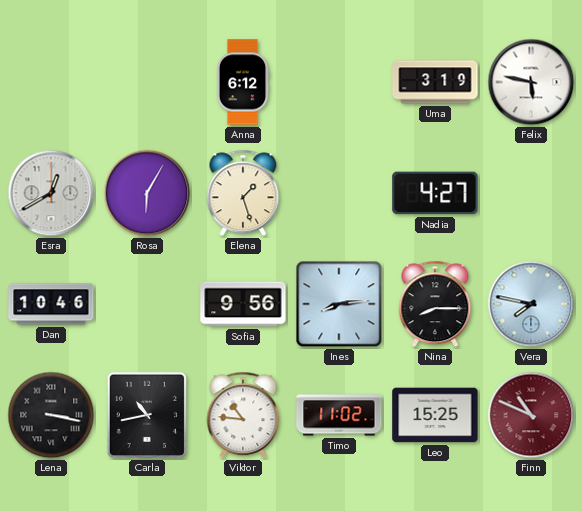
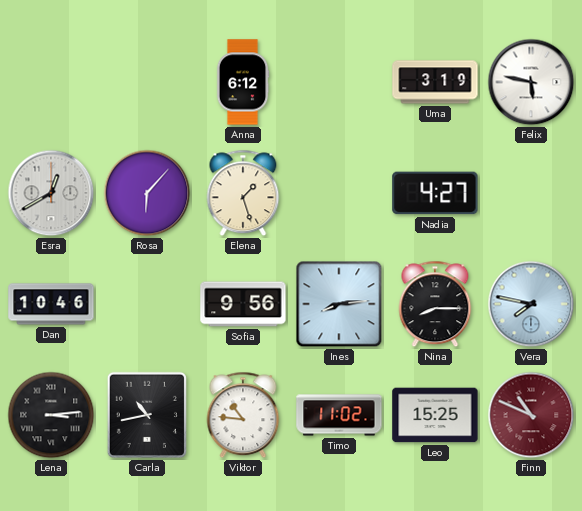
Rosa: 6:05 -> 6:07
Lena: 3:17 -> 3:14
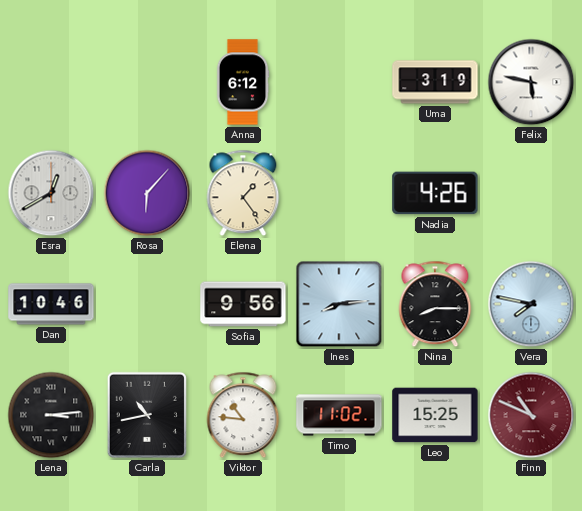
Elena: 1:27 -> 1:24
Nadia: 4:27 -> 4:26
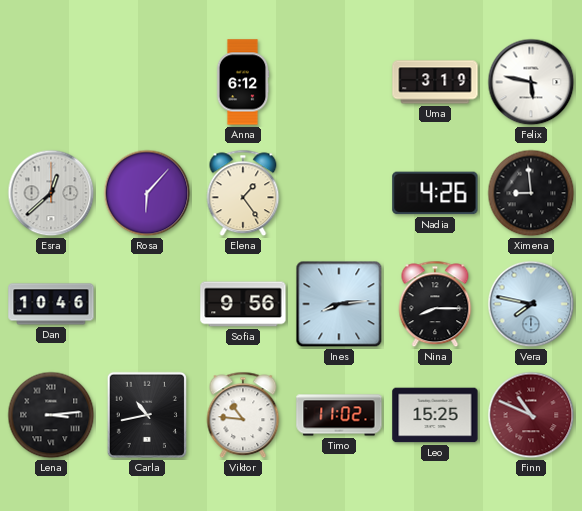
Esra: 12:40 -> 12:38
Ximena: none -> 8:59
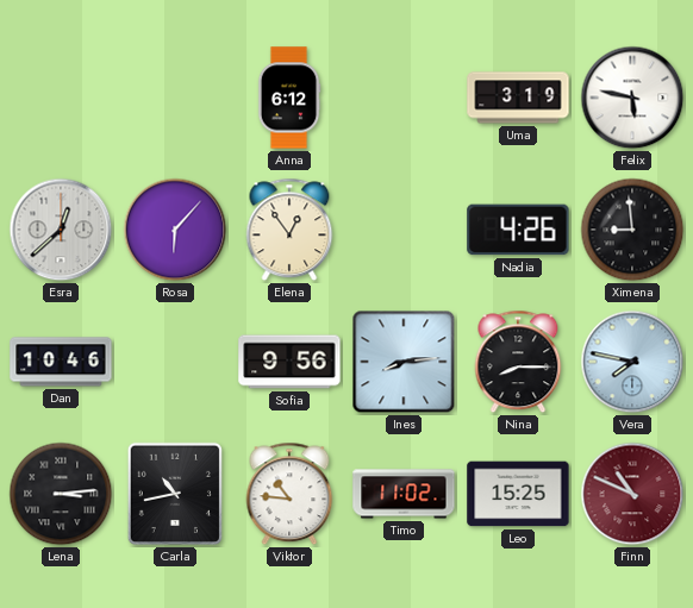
Elena: 1:24 -> 12:54
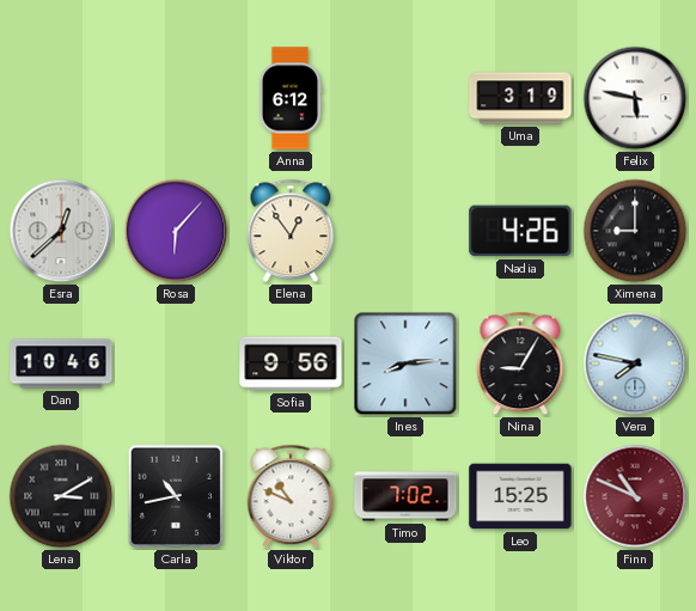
Ximena: 8:59 -> 9:00
Nina: 8:15 -> 9:05
Lena: 3:14 -> 3:10
Viktor: 10:46 -> 10:49
Timo: 11:02 -> 7:02
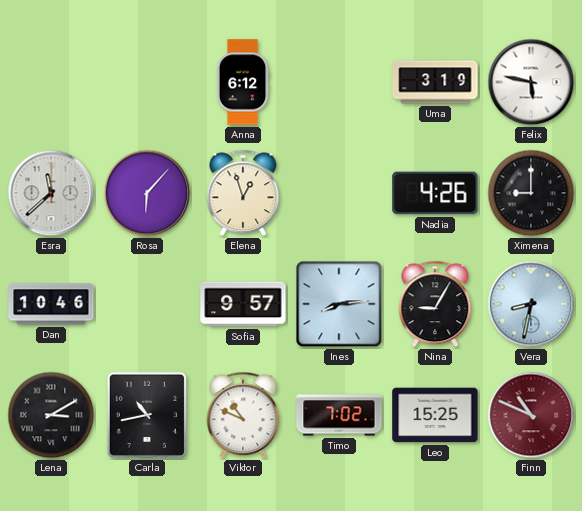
Esra: 12:38 -> 11:38
Elena: 12:54 -> 12:57
Sofia: 9:56 -> 9:57
Vera: 7:47 -> 8:32
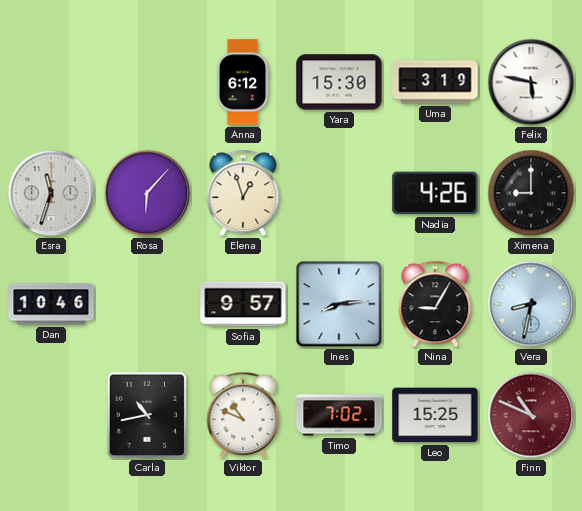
Yara: none -> 15:30
Esra: 11:38 -> 11:33
Lena: 3:10 -> none
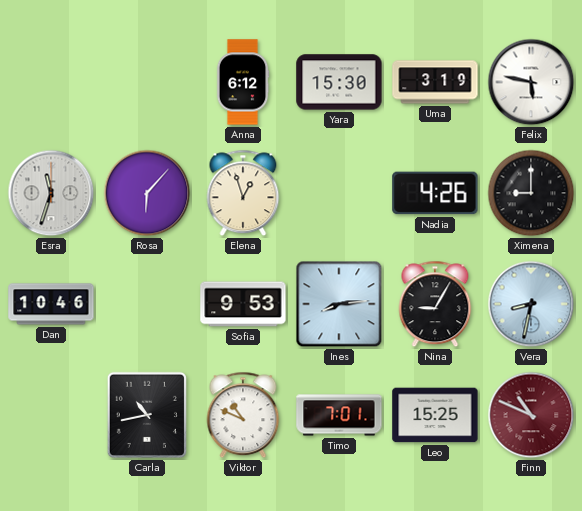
Sofia: 9:57 -> 9:53
Timo: 7:02 -> 7:01
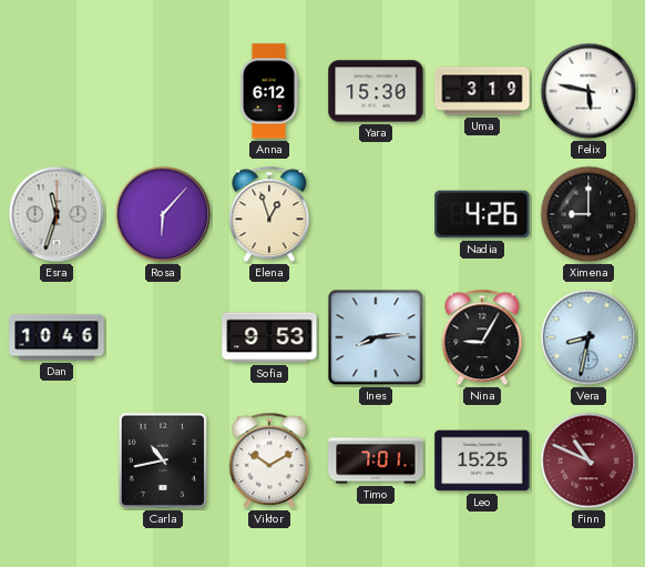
Viktor: 10:49 -> 10:10
